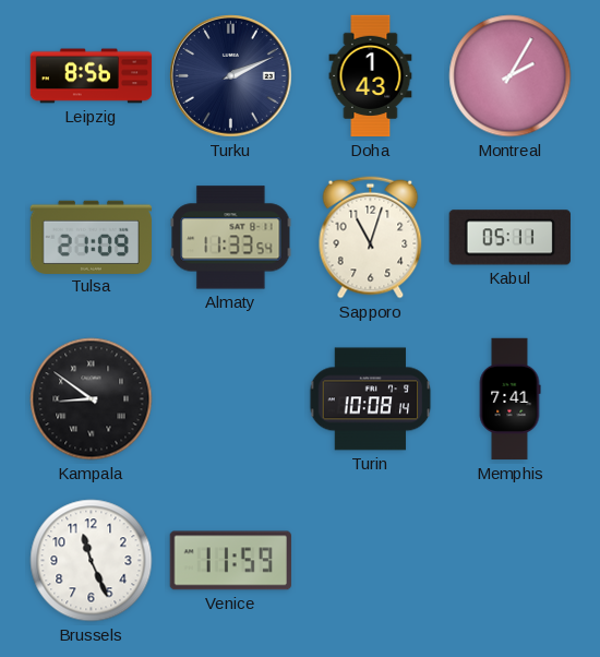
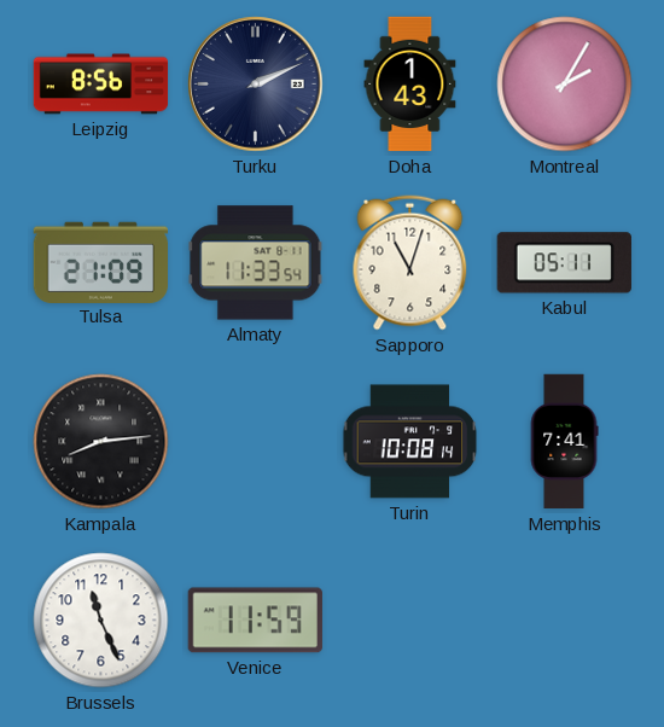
Kampala: 8:51 -> 8:14
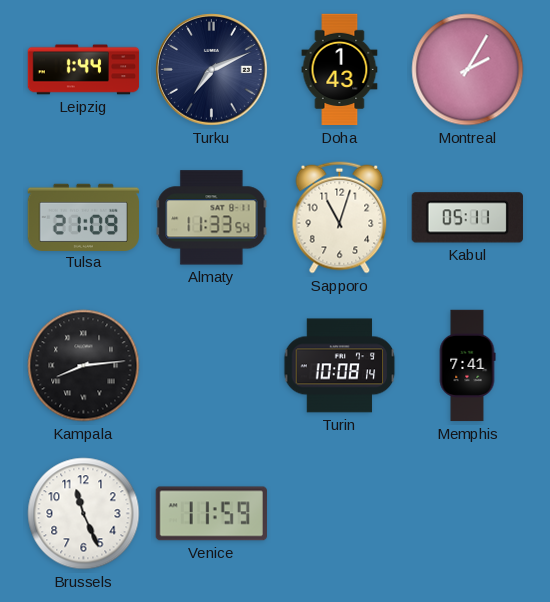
Leipzig: 8:56 -> 1:44
Turku: 2:11 -> 7:11
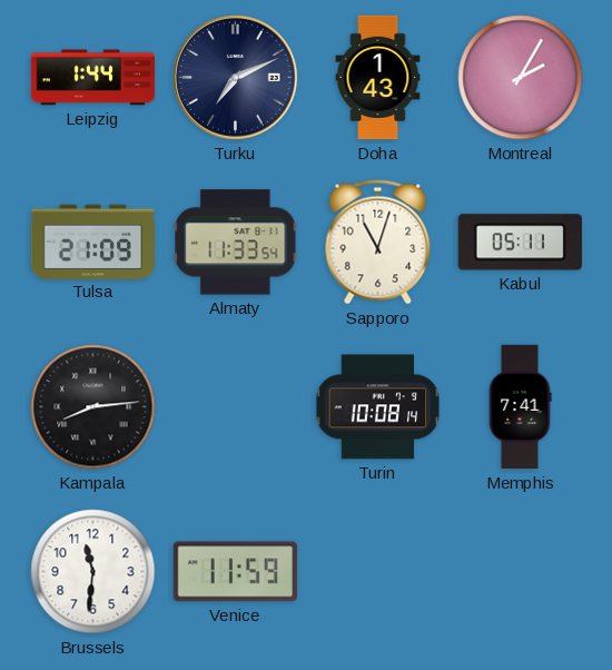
Brussels: 11:26 -> 11:31
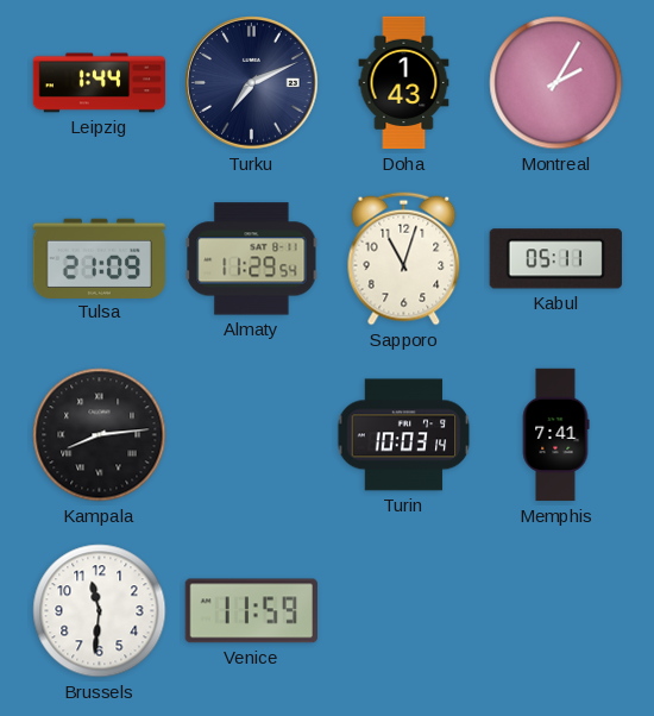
Almaty: 11:33 -> 11:29
Turin: 10:08 -> 10:03
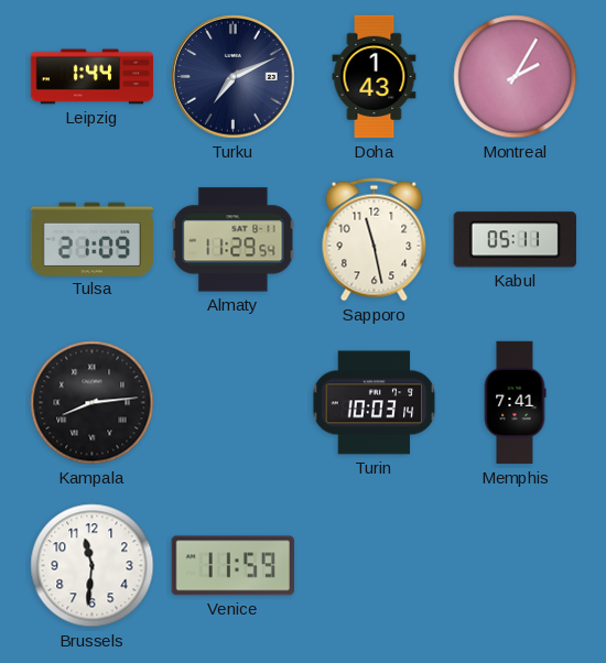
Sapporo: 11:03 -> 11:28
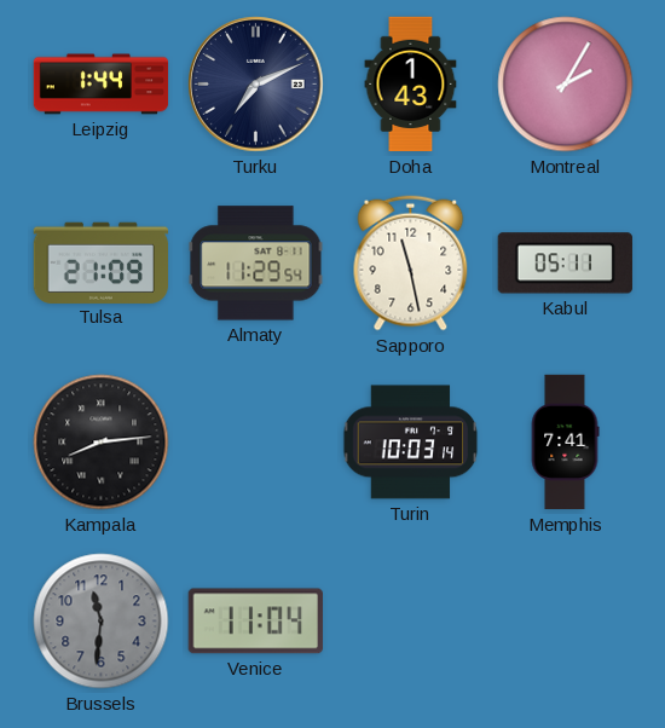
Brussels dial: white -> grey
Venice: 11:59 -> 11:04
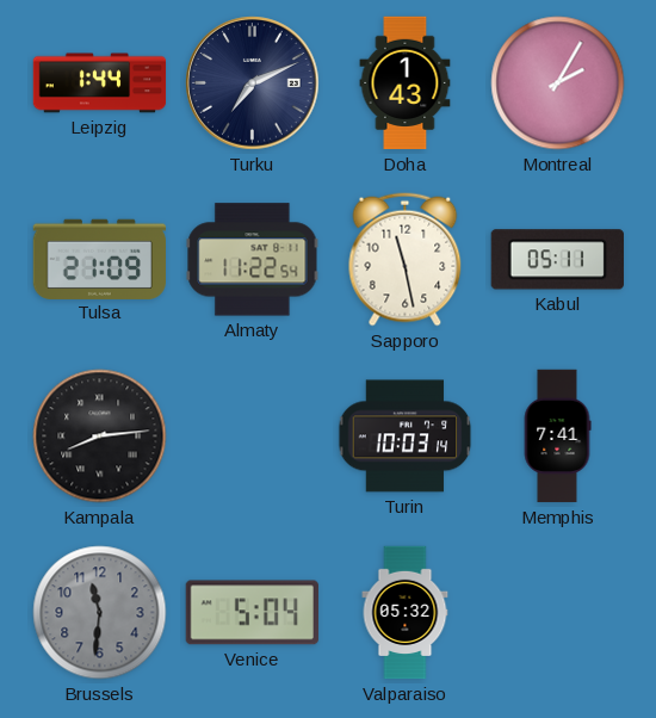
Almaty: 11:29 -> 11:22
Venice: 11:04 -> 5:04
Valparaiso: none -> 05:32
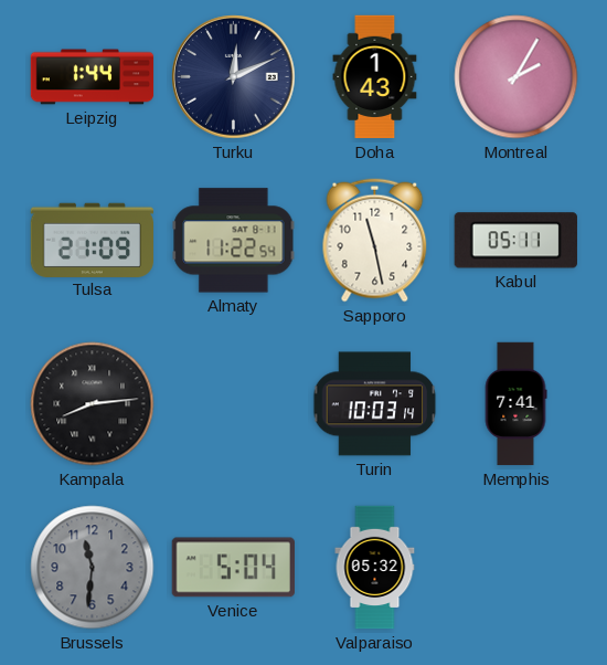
Turku: 7:11 -> 12:11
